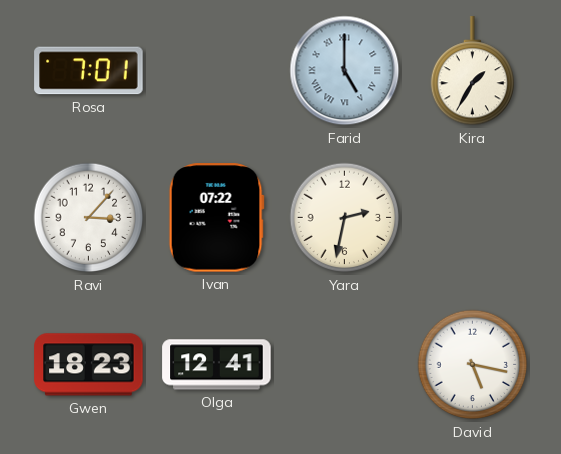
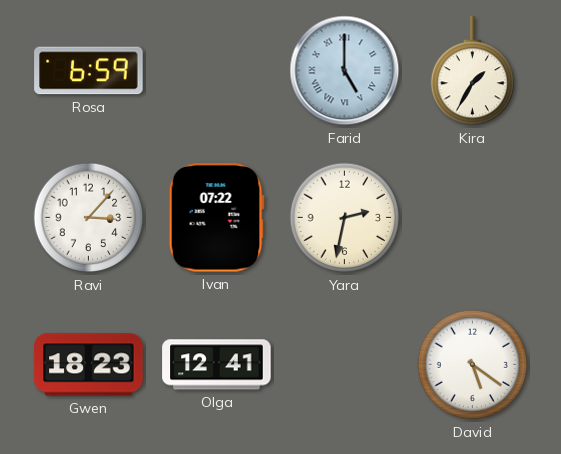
Rosa: 7:01 -> 6:59
David: 5:17 -> 5:21
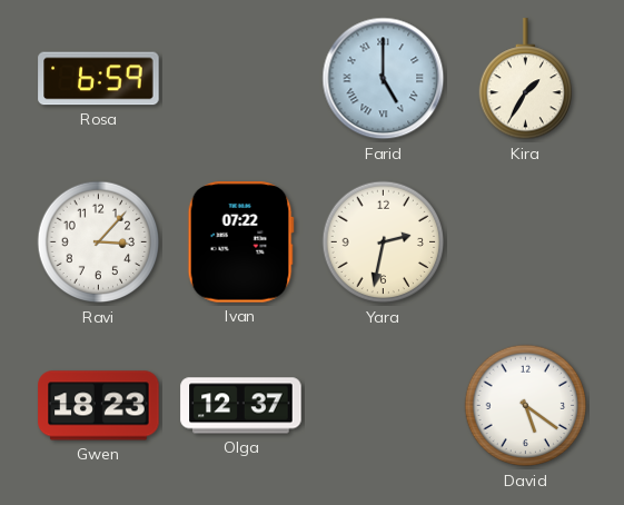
Olga: 12:41 -> 12:37
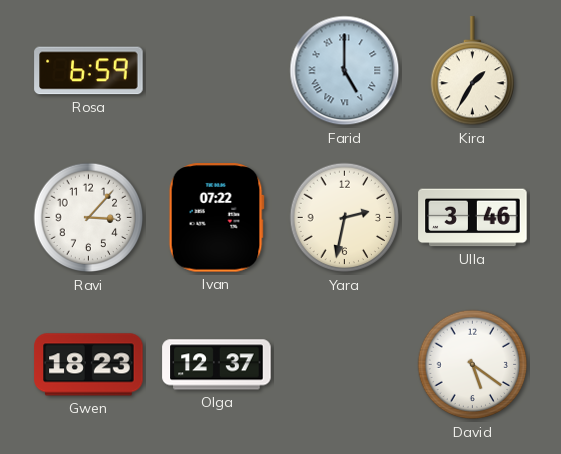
Ulla: none -> 3:46
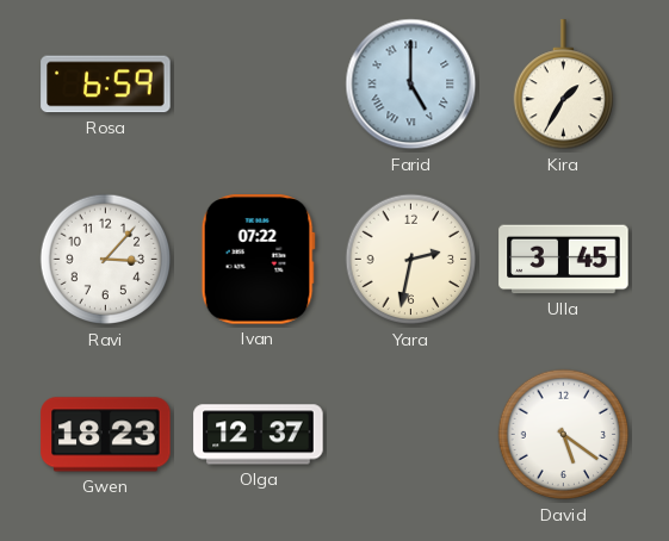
Ulla: 3:46 -> 3:45
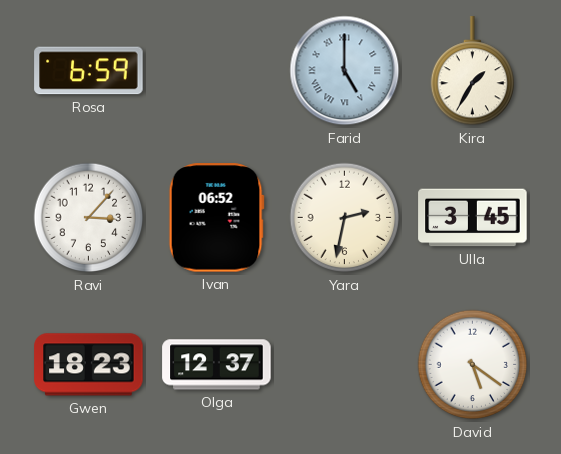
Ivan: 07:22 -> 06:52
